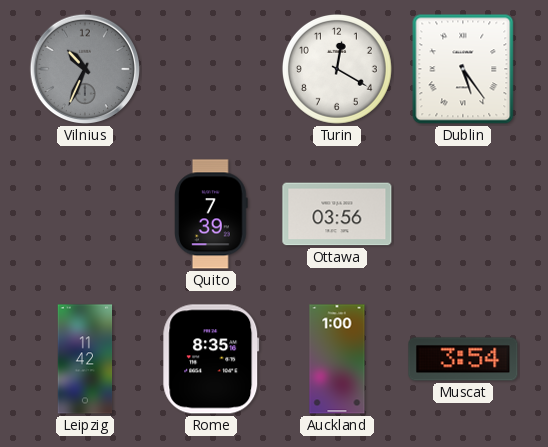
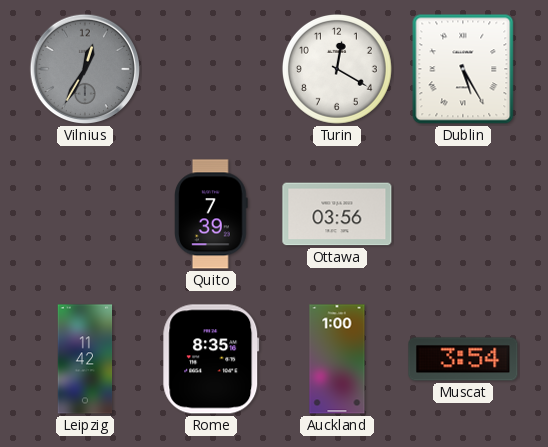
Vilnius: 10:34 -> 12:35
Dublin: 5:24 -> 5:25
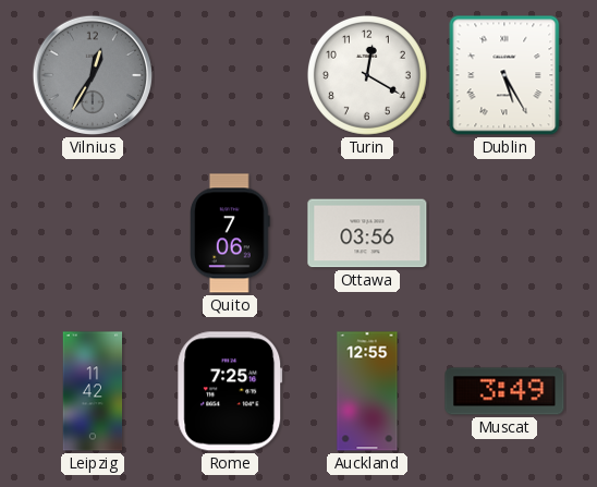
Quito: 7:39 -> 7:06
Rome: 8:35 -> 7:25
Auckland: 1:00 -> 12:55
Muscat: 3:54 -> 3:49
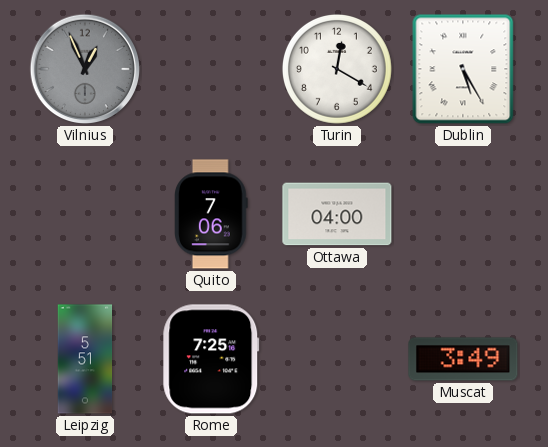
Vilnius: 12:35 -> 12:56
Ottawa: 03:56 -> 04:00
Leipzig: 11:42 -> 5:51
Auckland: 12:55 -> none
